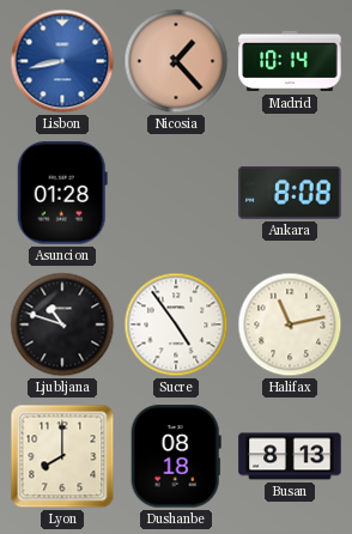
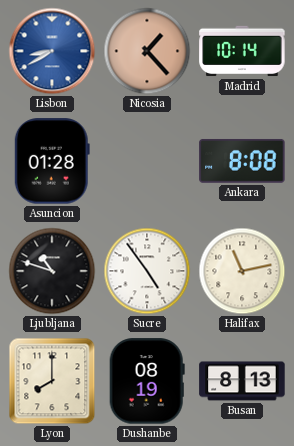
Lisbon: 8:43 -> 8:40
Dushanbe: 08:18 -> 08:19
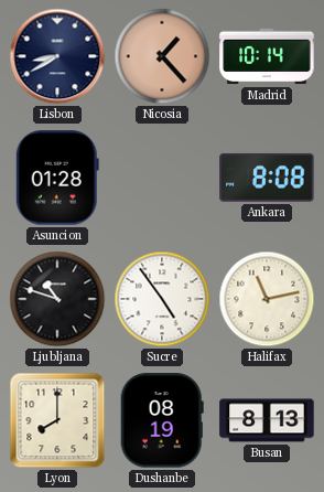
Lisbon dial: blue -> navy
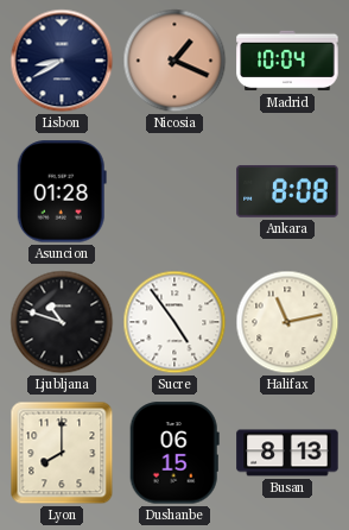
Nicosia: 1:23 -> 1:19
Madrid: 10:14 -> 10:04
Dushanbe: 08:19 -> 06:15
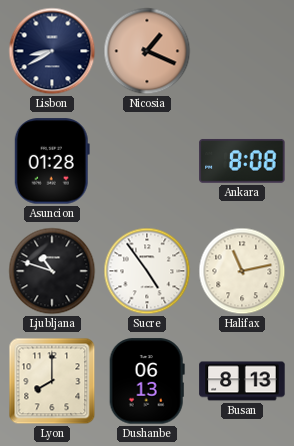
Madrid: 10:04 -> none
Dushanbe: 06:15 -> 06:13
